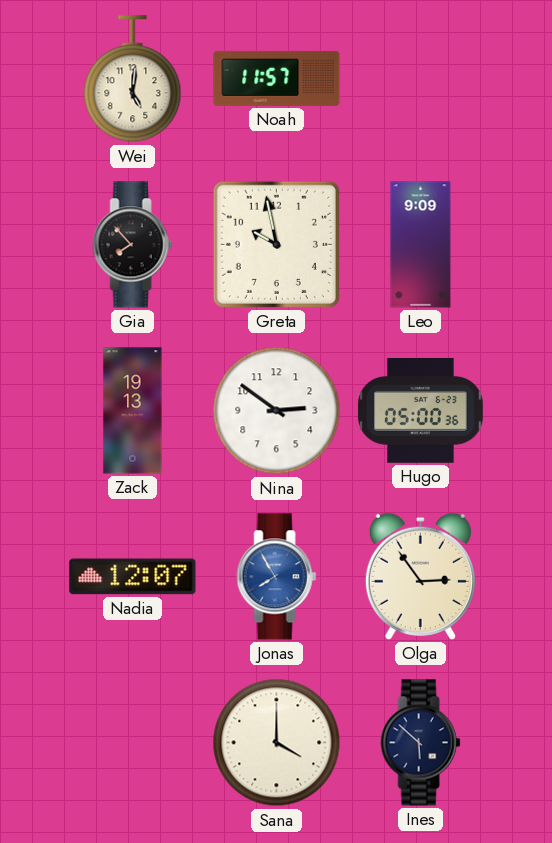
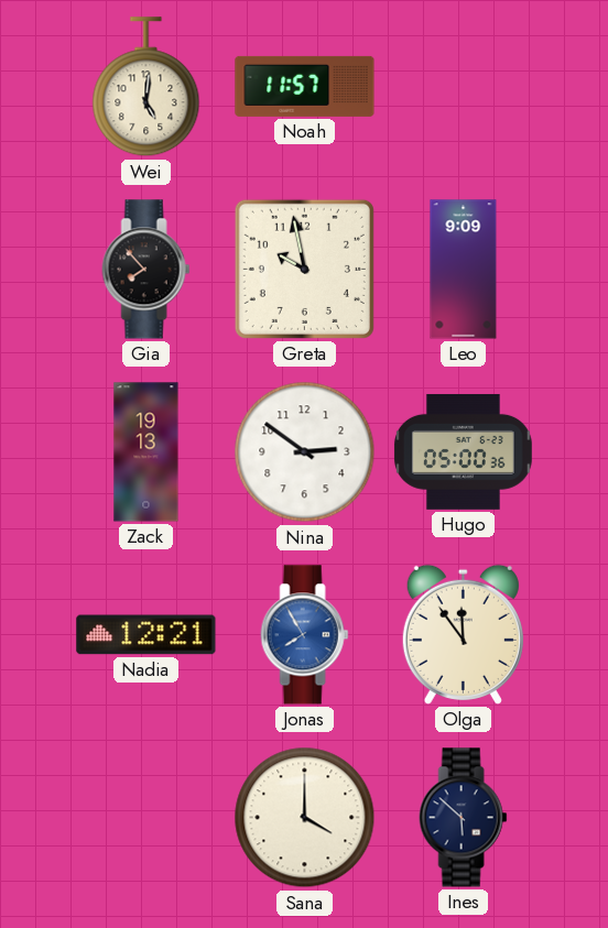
Nadia: 12:07 -> 12:21
Olga: 2:54 -> 11:54
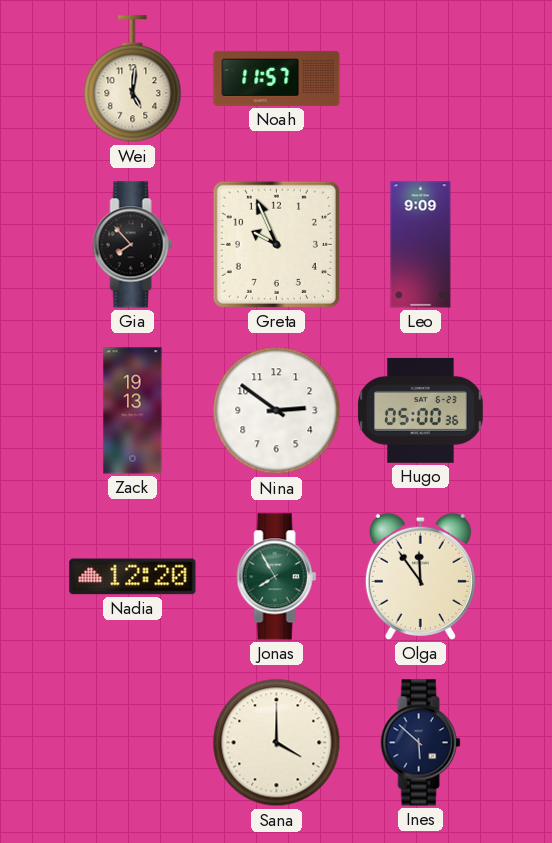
Greta: 9:58 -> 9:56
Nadia: 12:21 -> 12:20
Jonas dial: blue -> green
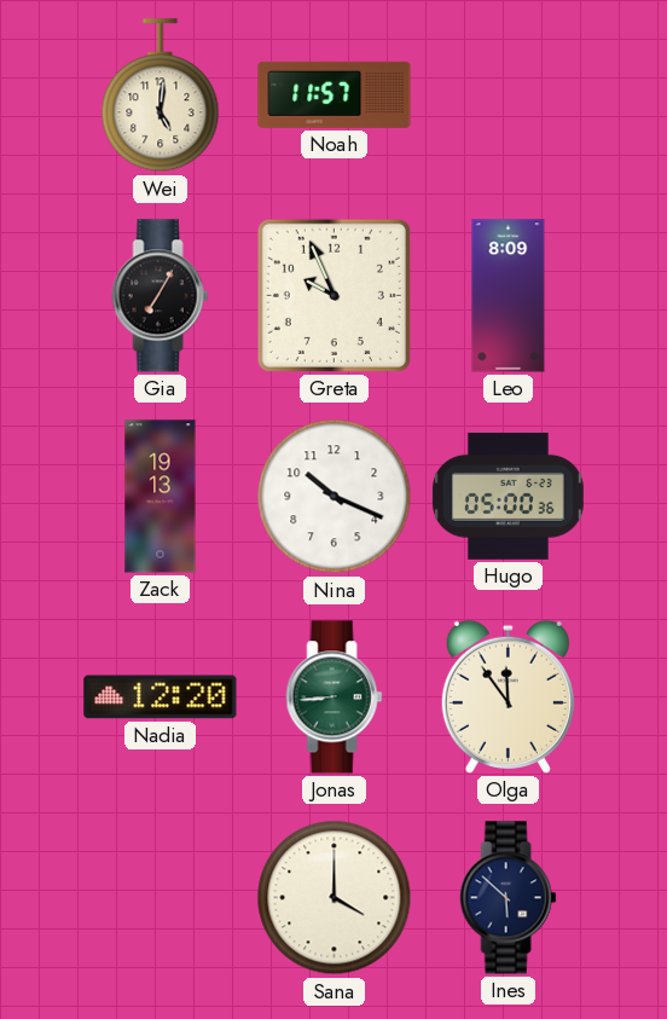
Gia: 7:53 -> 7:05
Leo: 9:09 -> 8:09
Nina: 2:51 -> 10:19
Jonas: 7:55 -> 8:44
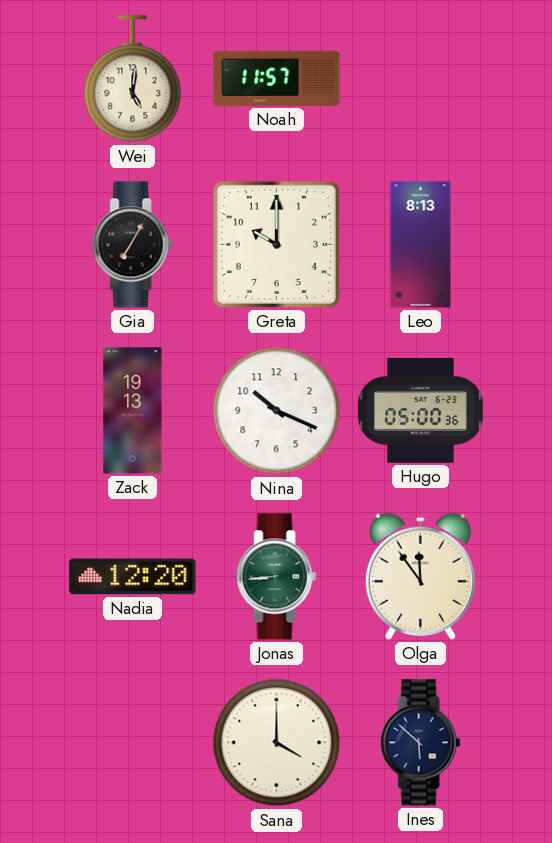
Greta: 9:56 -> 10:00
Leo: 8:09 -> 8:13
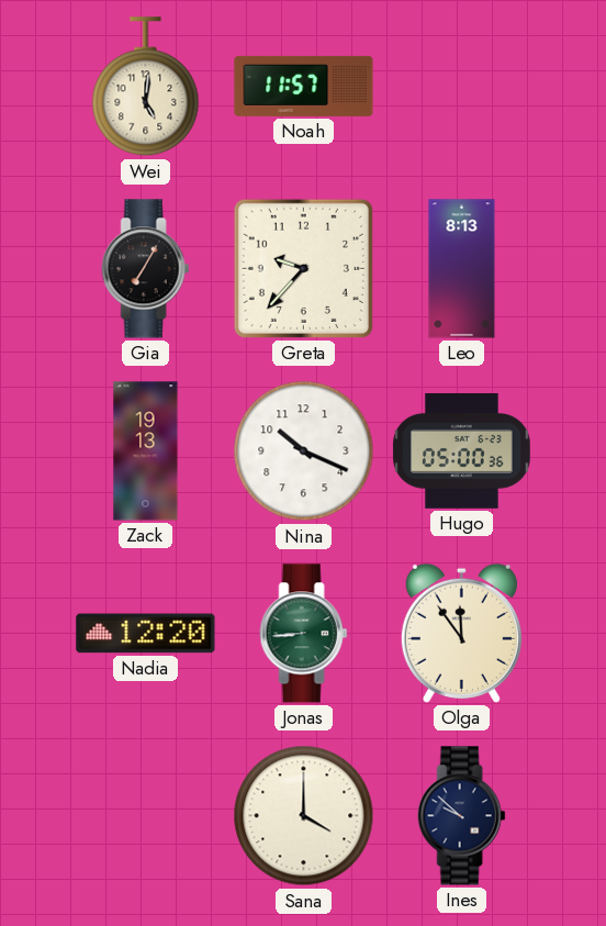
Greta: 10:00 -> 9:37
Ines: 5:52 -> 9:52
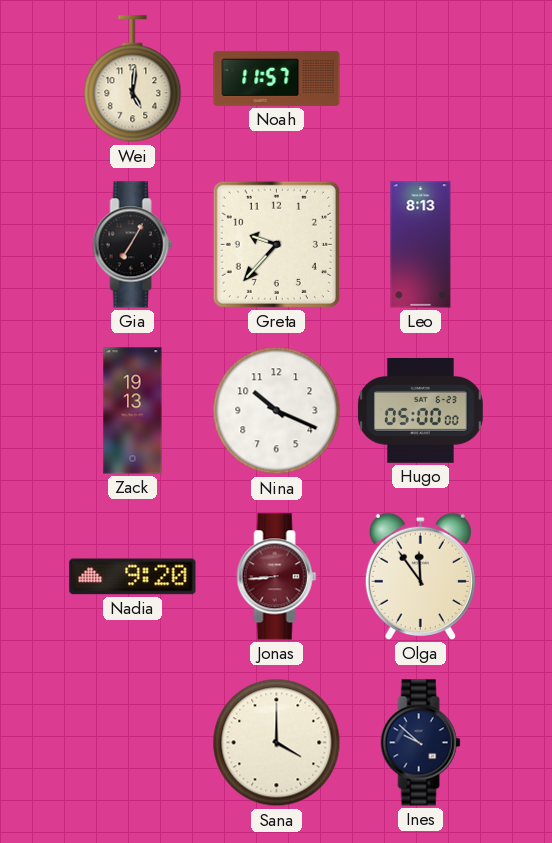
Hugo: 05:00:36 -> 05:00:00
Nadia: 12:20 -> 9:20
Jonas dial: green -> burgundy
